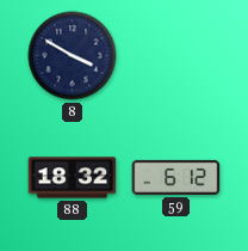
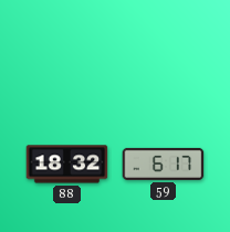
8: 3:50 -> none
59: 6:12 -> 6:17
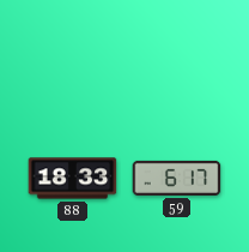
88: 18:32 -> 18:33
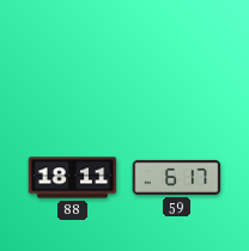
88: 18:33 -> 18:11
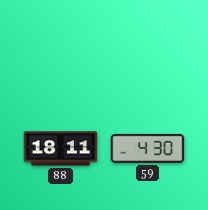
59: 6:17 -> 4:30
